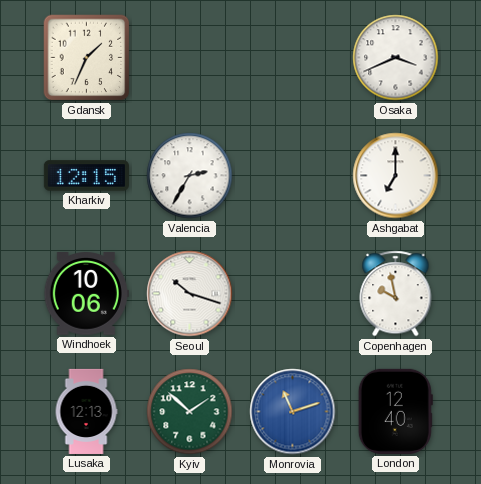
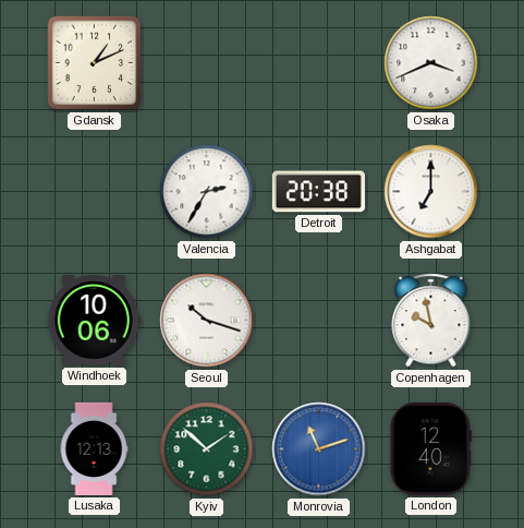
Gdansk: 1:34 -> 1:11
Kharkiv: 12:15 -> none
Detroit: none -> 20:38
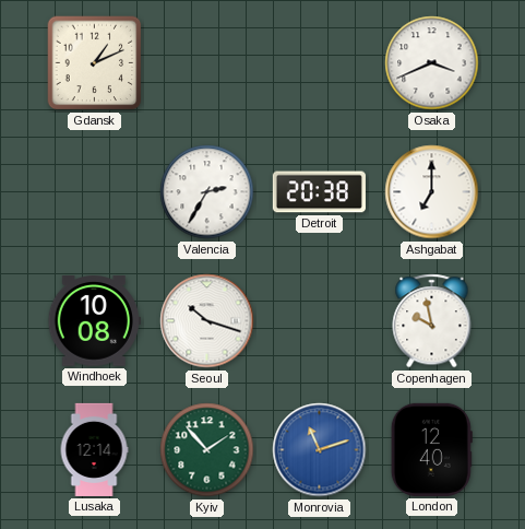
Windhoek: 10:06 -> 10:08
Lusaka: 12:13 -> 12:14
Kyiv: 1:52 -> 1:53
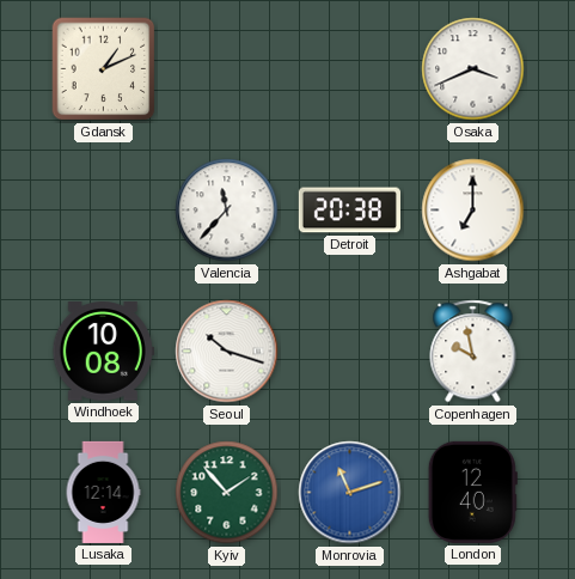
Valencia: 2:35 -> 11:37
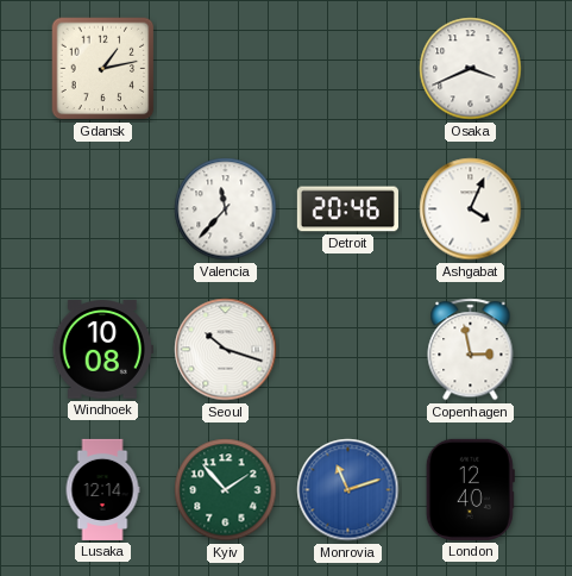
Gdansk: 1:11 -> 1:13
Detroit: 20:38 -> 20:46
Ashgabat: 7:00 -> 4:04
Copenhagen: 9:58 -> 2:58
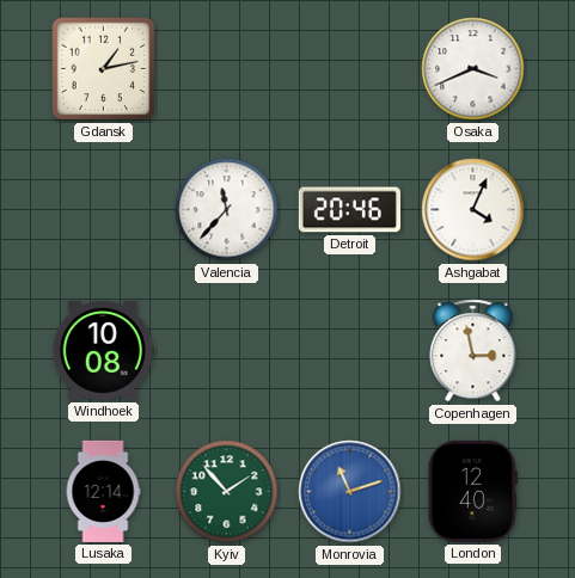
Seoul: 10:18 -> none
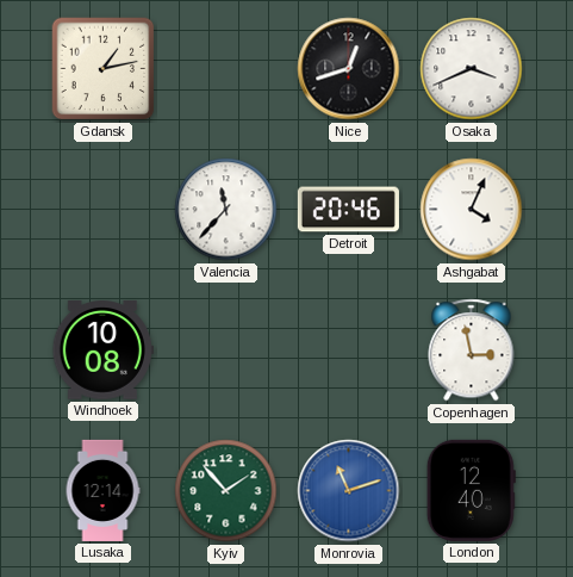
Nice: none -> 12:42
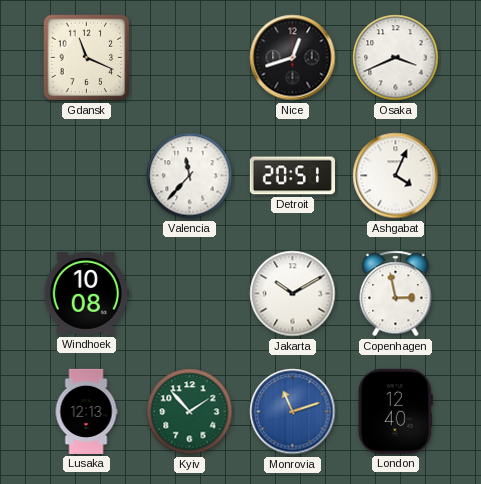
Gdansk: 1:13 -> 11:19
Detroit: 20:46 -> 20:51
Jakarta: none -> 10:10
Lusaka: 12:14 -> 12:13
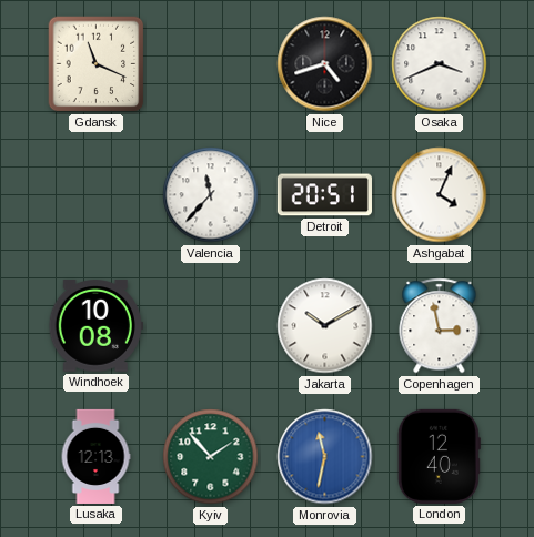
Nice: 12:42 -> 4:42
Monrovia: 11:12 -> 11:32
